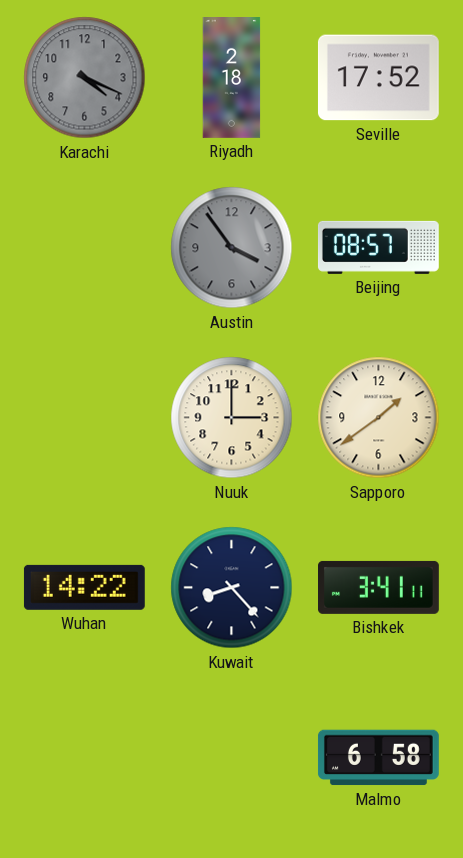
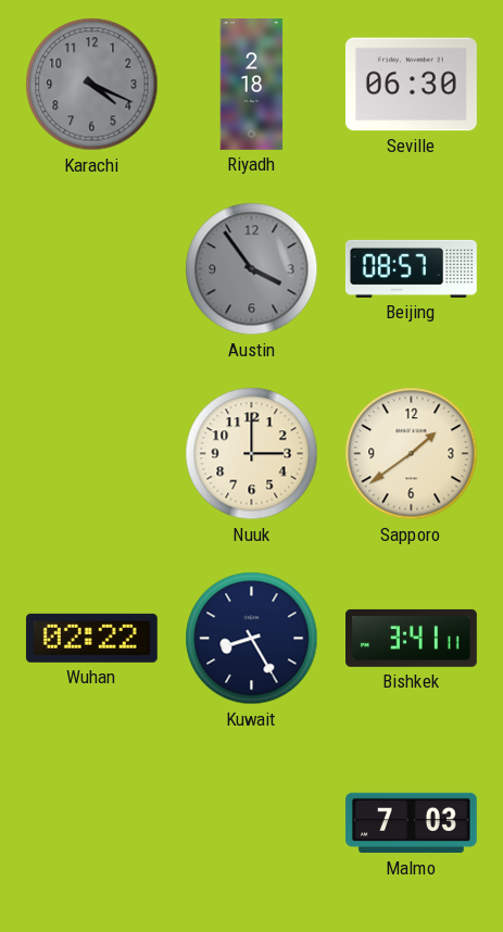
Seville: 17:52 -> 06:30
Wuhan: 14:22 -> 02:22
Kuwait: 8:23 -> 8:25
Malmo: 6:58 -> 7:03
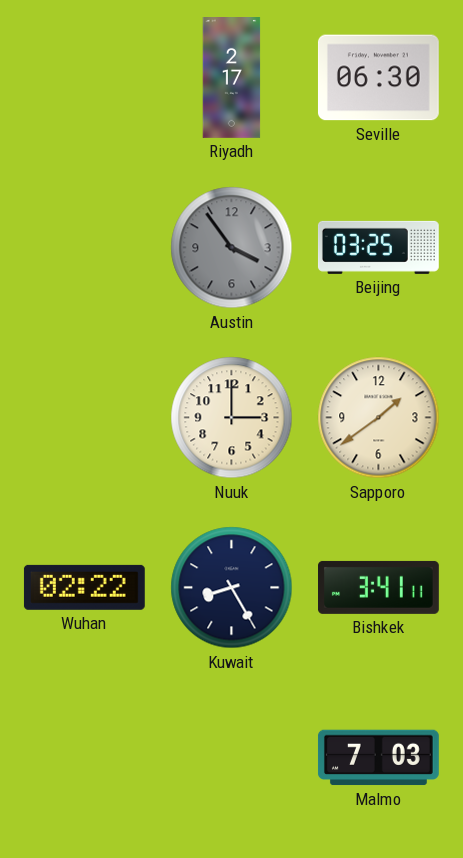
Karachi: 4:19 -> none
Riyadh: 2:18 -> 2:17
Beijing: 08:57 -> 03:25
